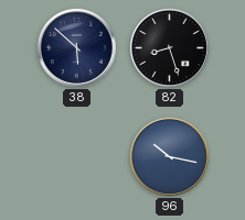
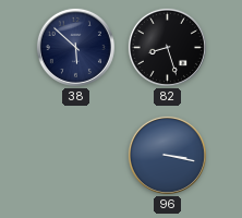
96: 10:17 -> 3:17
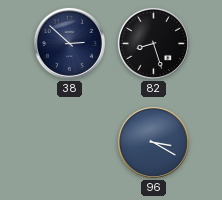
38: 5:52 -> 2:52
96: 3:17 -> 3:20
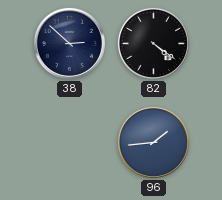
82: 8:27 -> 4:21
96: 3:20 -> 1:44
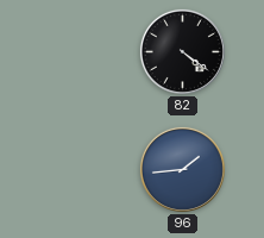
38: 2:52 -> none
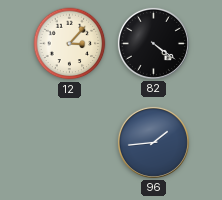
12: none -> 3:07
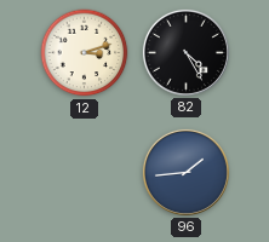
12: 3:07 -> 3:12
82: 4:21 -> 4:25
